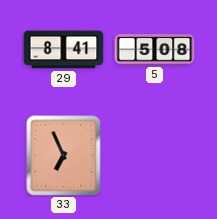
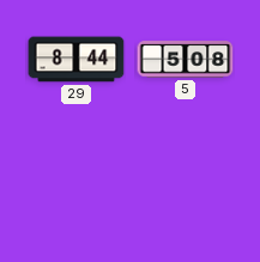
29: 8:41 -> 8:44
33: 6:56 -> none
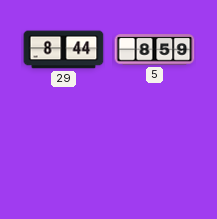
5: 5:08 -> 8:59
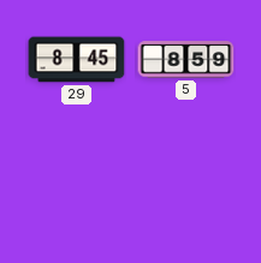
29: 8:44 -> 8:45
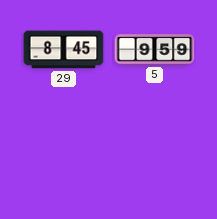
5: 8:59 -> 9:59
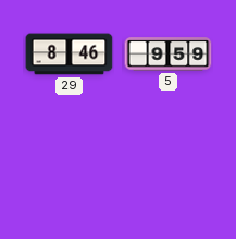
29: 8:45 -> 8:46
